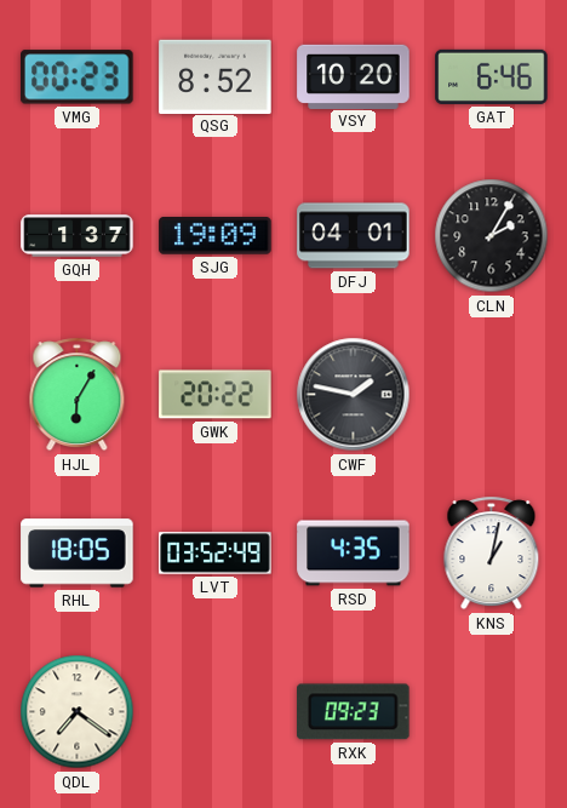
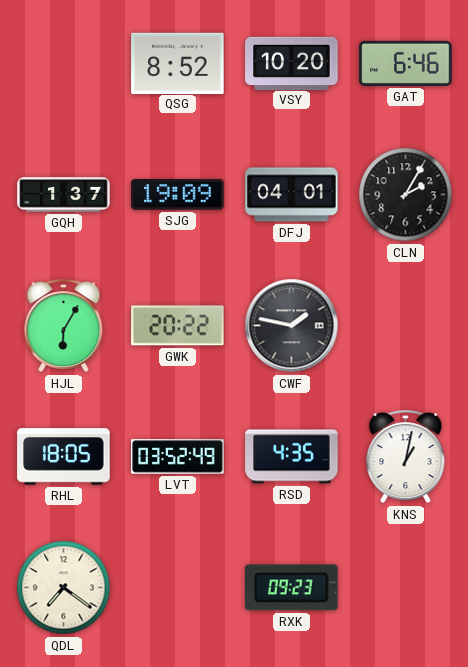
VMG: 00:23 -> none
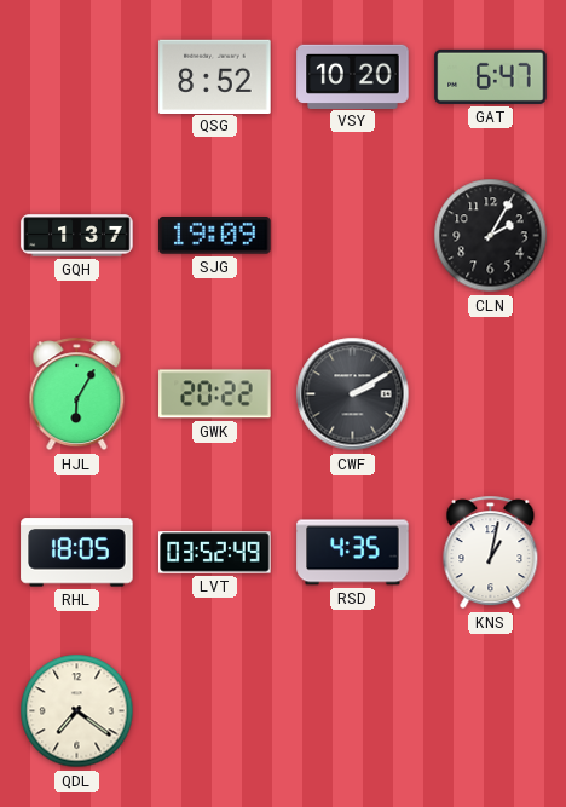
GAT: 6:46 -> 6:47
DFJ: 04:01 -> none
CWF: 1:47 -> 2:10
RXK: 09:23 -> none
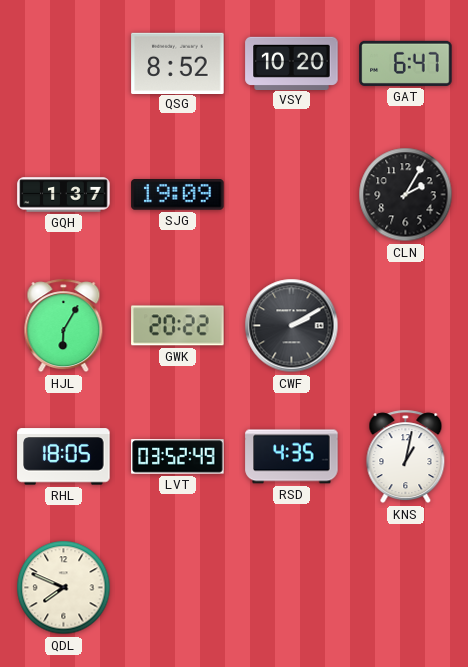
QDL: 7:21 -> 7:49
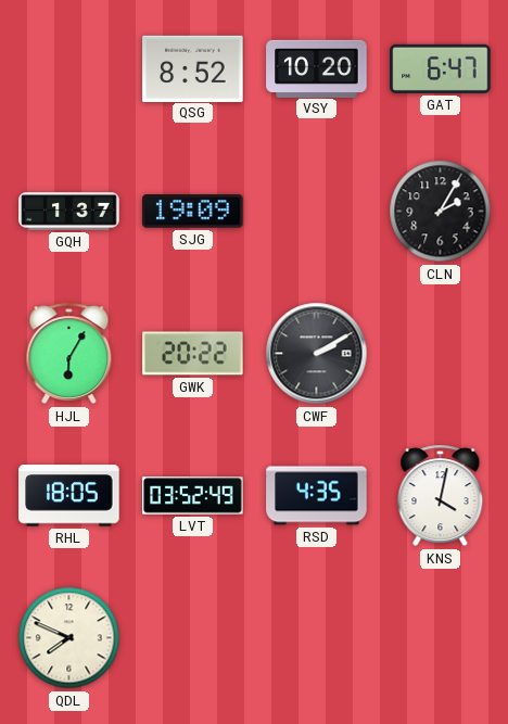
KNS: 1:02 -> 4:02
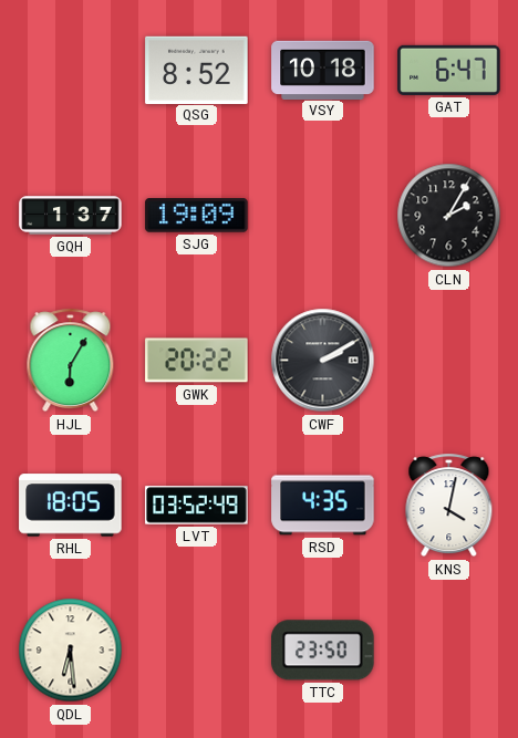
VSY: 10:20 -> 10:18
QDL: 7:49 -> 6:29
TTC: none -> 23:50
